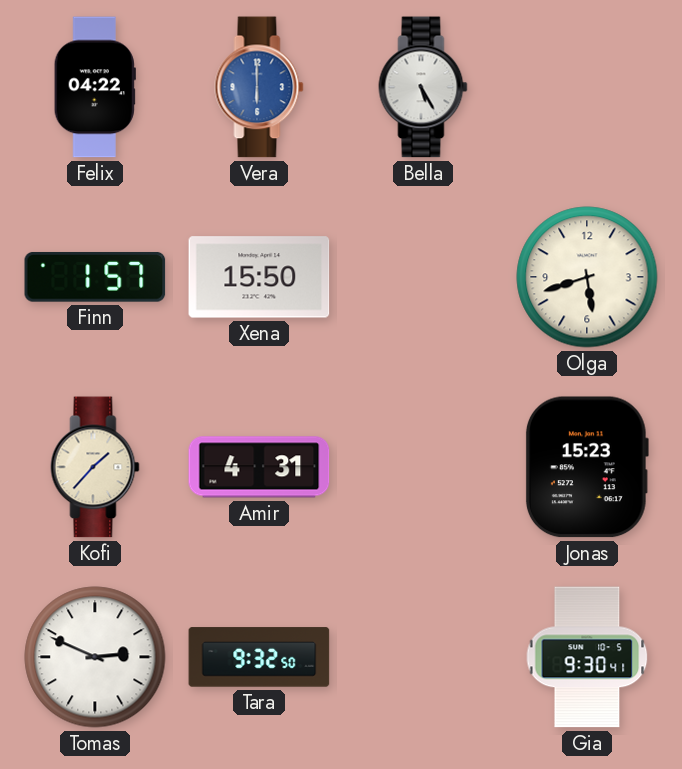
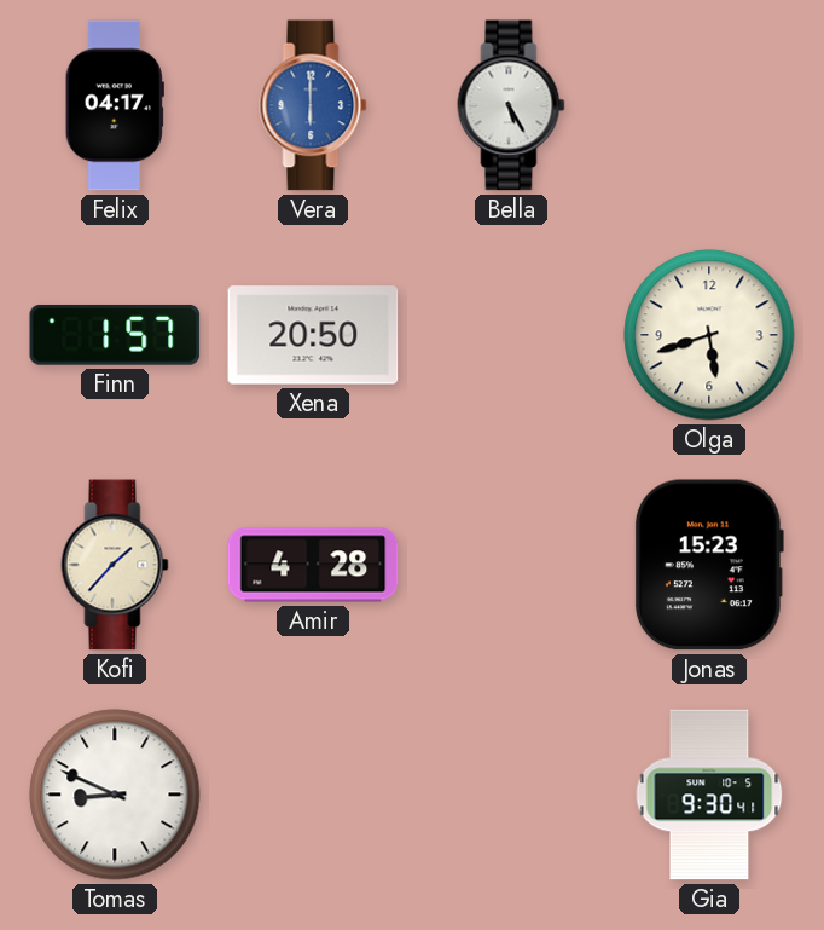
Felix: 04:22 -> 04:17
Xena: 15:50 -> 20:50
Amir: 4:31 -> 4:28
Tomas: 2:49 -> 8:49
Tara: 9:32 -> none
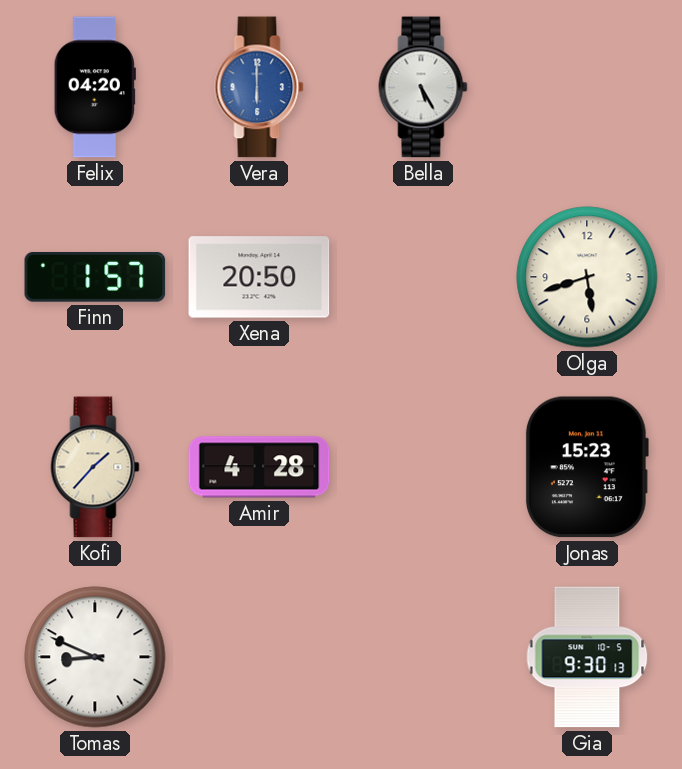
Felix: 04:17 -> 04:20
Gia: 9:30:41 -> 9:30:13
